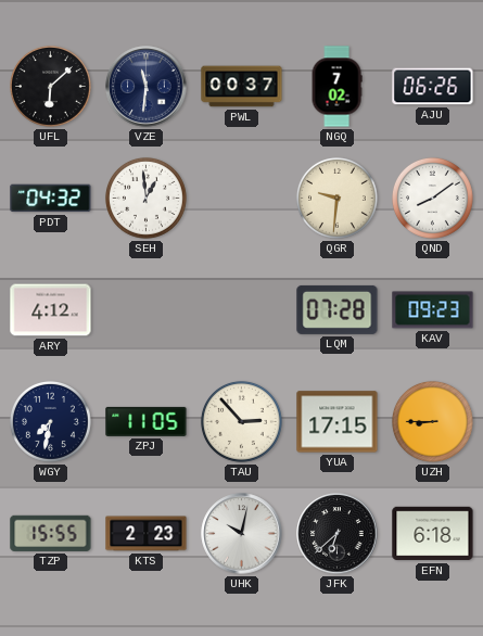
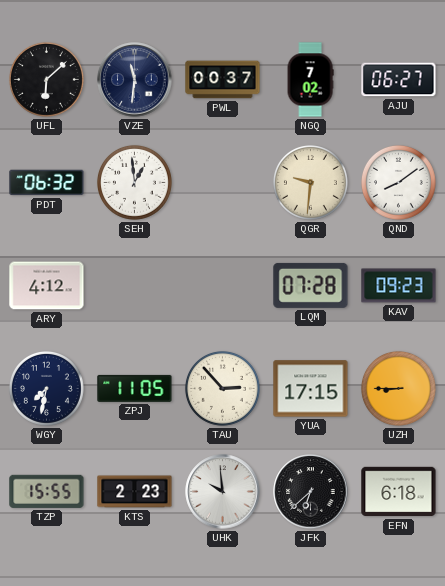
AJU: 06:26 -> 06:27
PDT: 04:32 -> 06:32
UHK: 10:02 -> 9:59
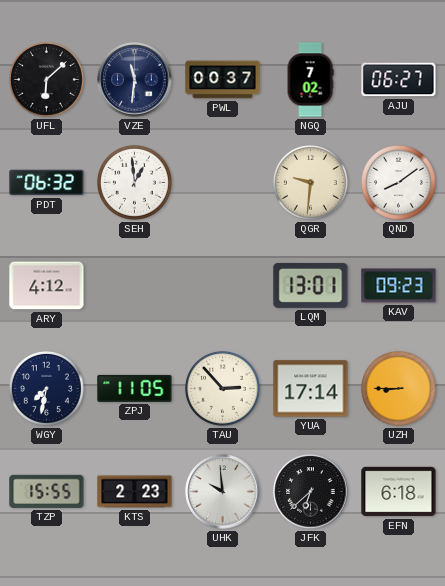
LQM: 07:28 -> 13:01
YUA: 17:15 -> 17:14
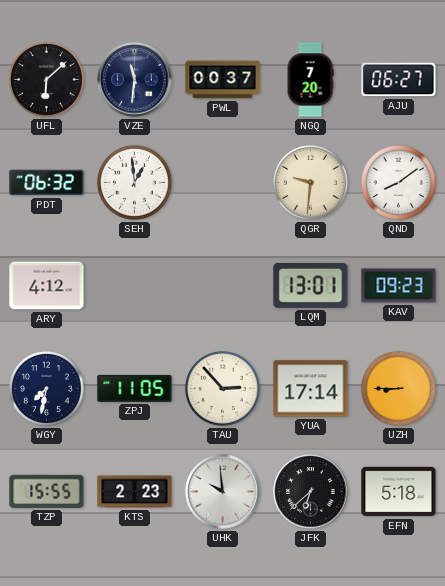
NGQ: 7:02 -> 7:20
EFN: 6:18 -> 5:18
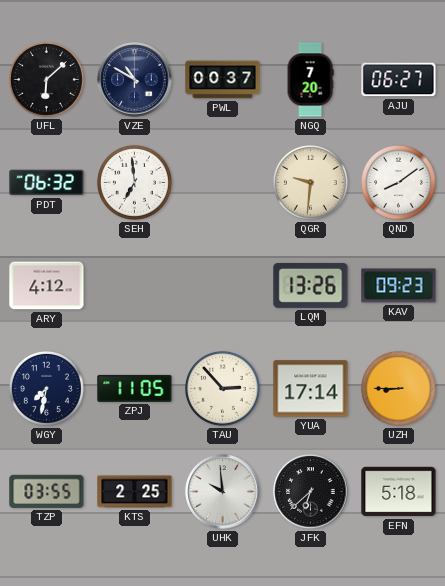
VZE: 11:31 -> 10:50
SEH: 12:59 -> 6:59
LQM: 13:01 -> 13:26
TZP: 15:55 -> 03:55
KTS: 2:23 -> 2:25
